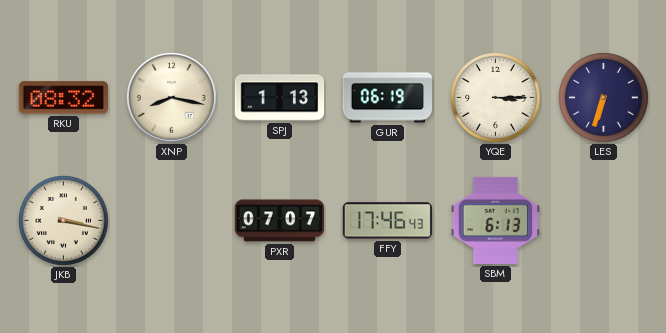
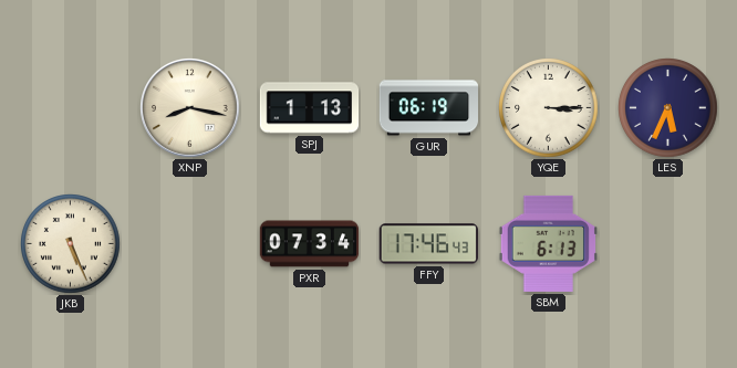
RKU: 08:32 -> none
LES: 6:33 -> 5:34
JKB: 3:17 -> 5:26
PXR: 07:07 -> 07:34
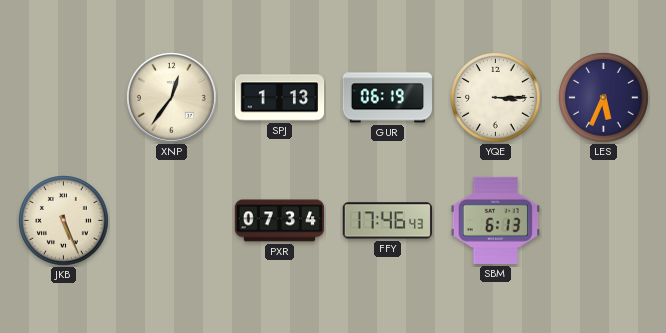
XNP: 8:17 -> 12:36
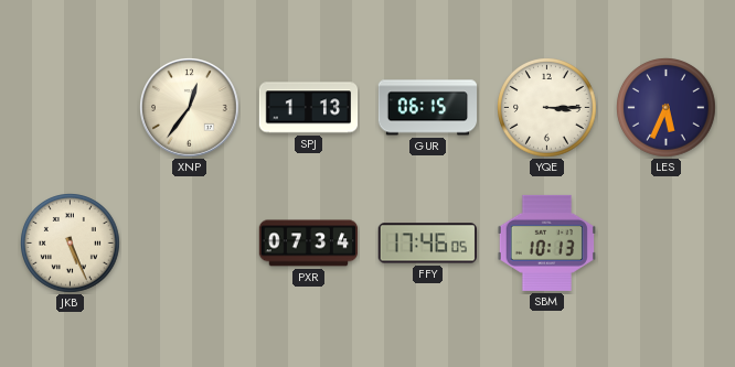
GUR: 06:19 -> 06:15
FFY: 17:46:43 -> 17:46:05
SBM: 6:13 -> 10:13
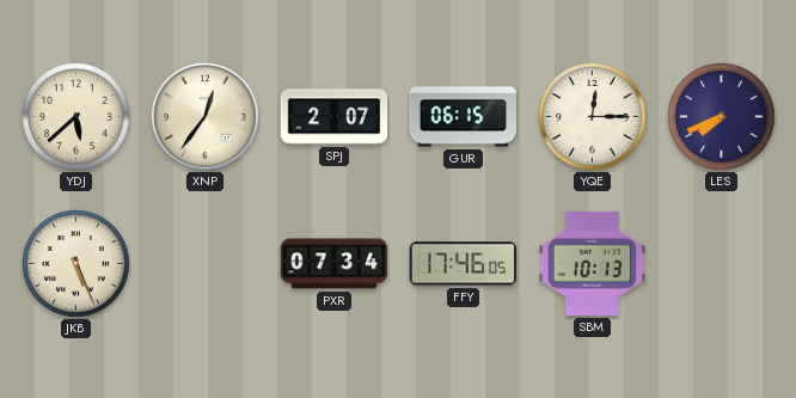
YDJ: none -> 5:38
SPJ: 1:13 -> 2:07
YQE: 3:15 -> 12:15
LES: 5:34 -> 7:41
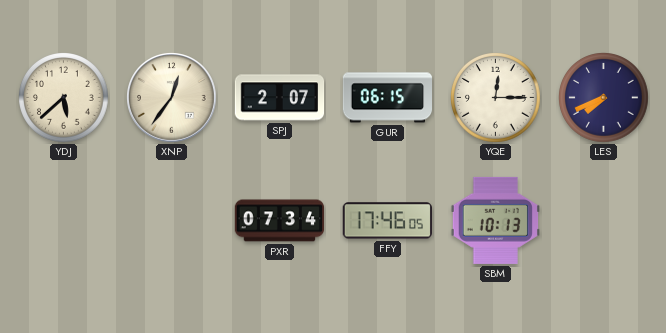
JKB: 5:26 -> none
